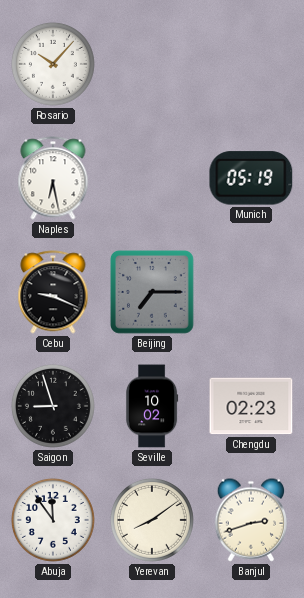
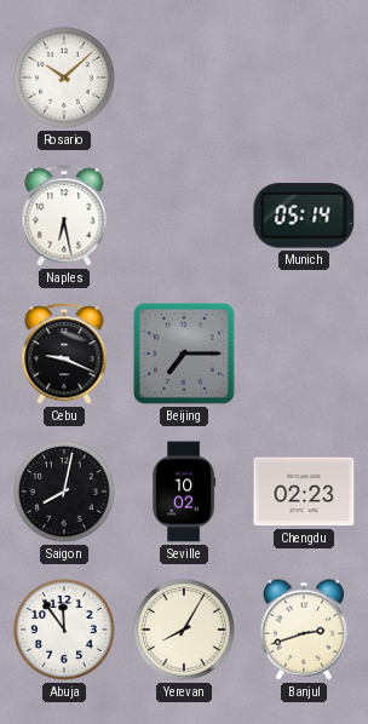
Rosario: 10:07 -> 10:08
Munich: 05:19 -> 05:14
Saigon: 8:57 -> 8:02
Yerevan: 8:09 -> 8:05
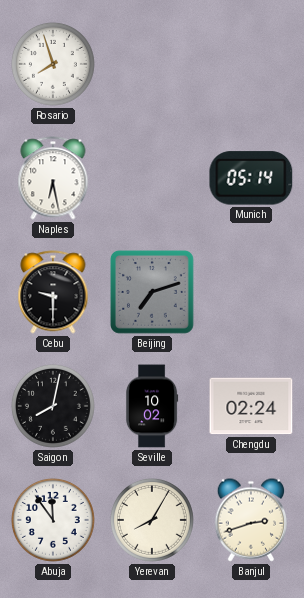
Rosario: 10:08 -> 7:57
Cebu: 9:19 -> 9:30
Beijing: 7:15 -> 7:12
Chengdu: 02:23 -> 02:24
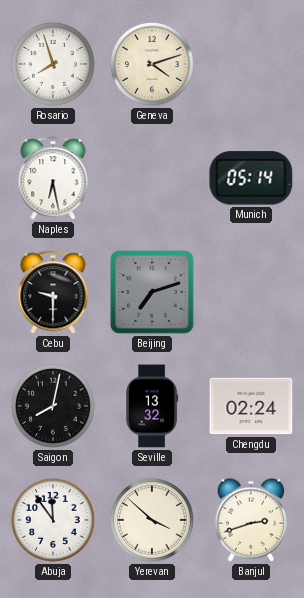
Geneva: none -> 4:12
Seville: 10:02 -> 13:32
Yerevan: 8:05 -> 3:52
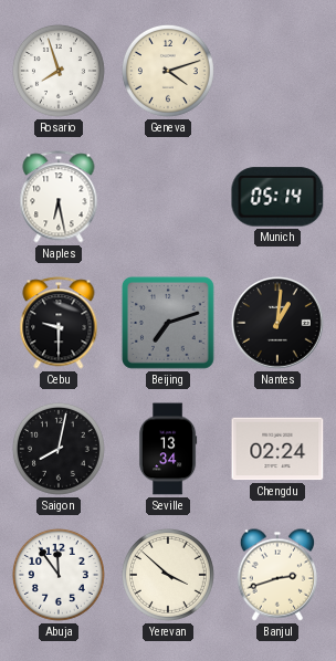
Nantes: none -> 1:01
Seville: 13:32 -> 13:34
